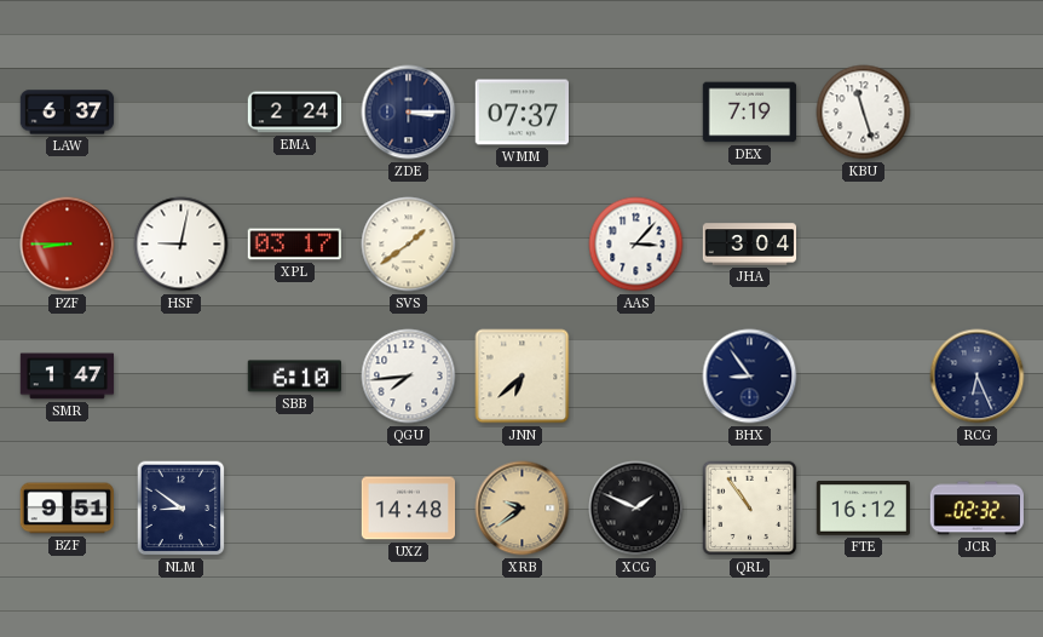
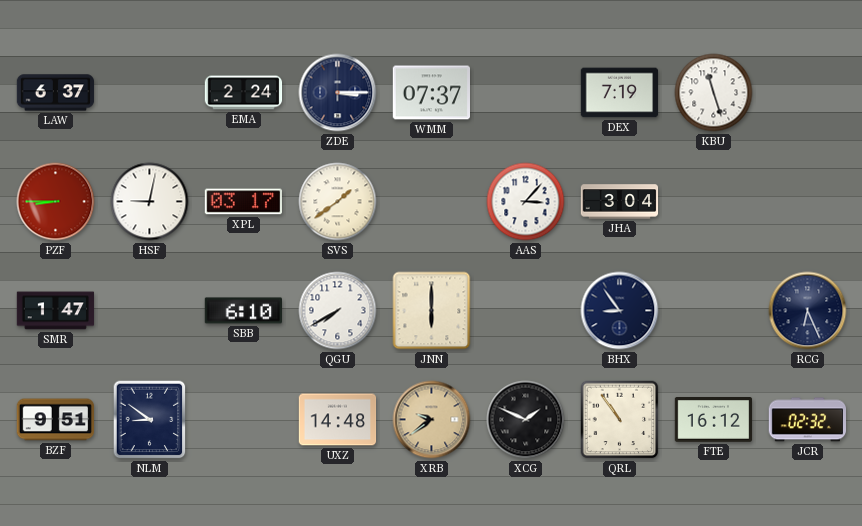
QGU: 7:44 -> 7:40
JNN: 6:38 -> 6:00
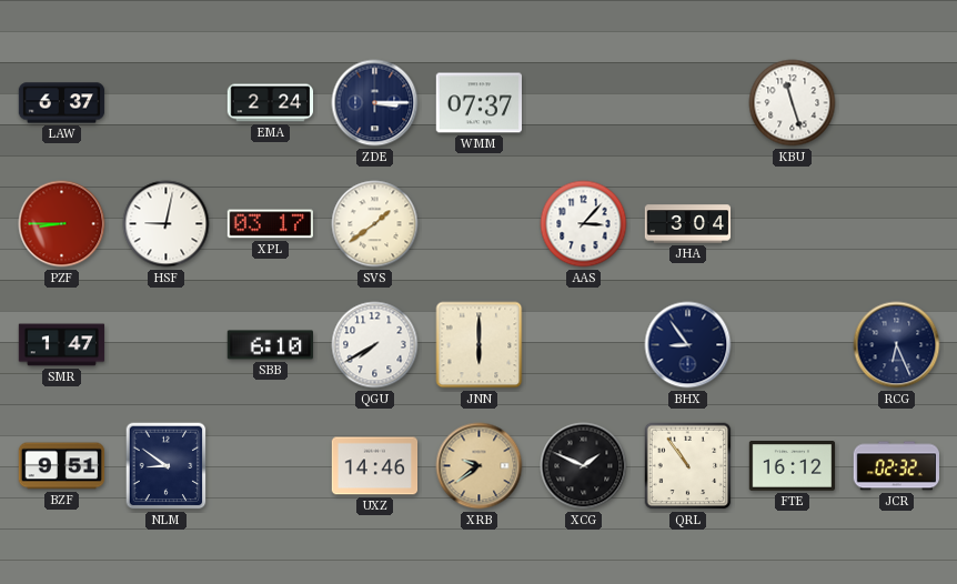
DEX: 7:19 -> none
UXZ: 14:48 -> 14:46
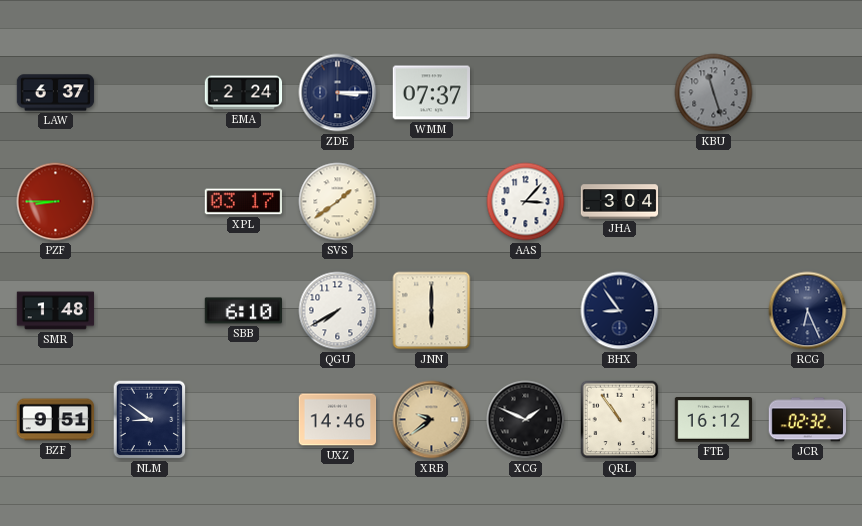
KBU dial: white -> grey
HSF: 9:02 -> none
SMR: 1:47 -> 1:48
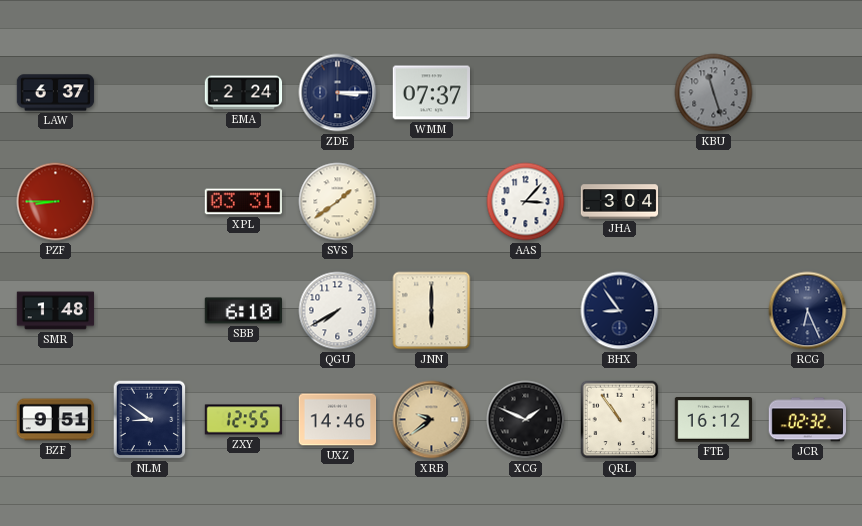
XPL: 03:17 -> 03:31
ZXY: none -> 12:55
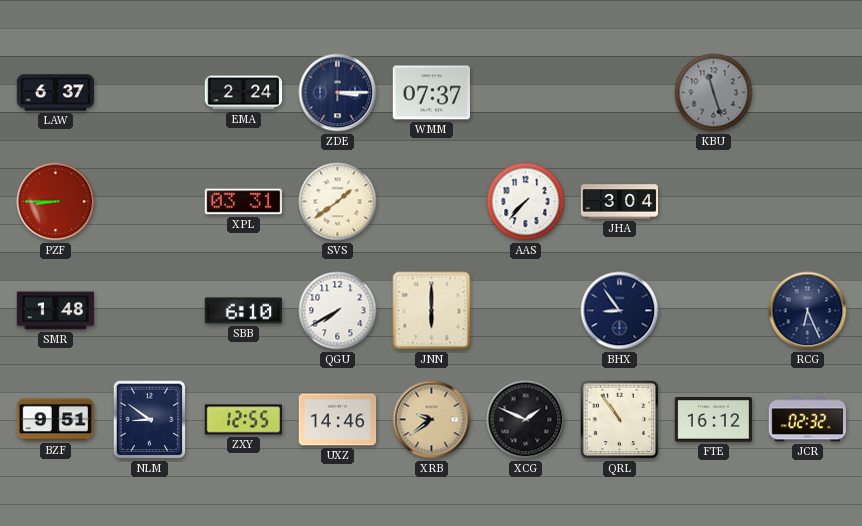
AAS: 3:07 -> 7:37
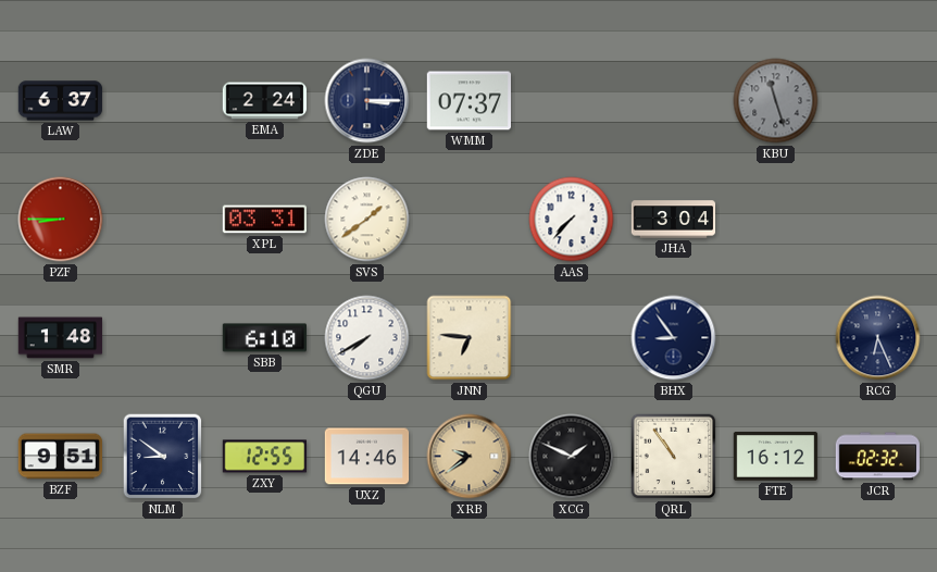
JNN: 6:00 -> 6:46
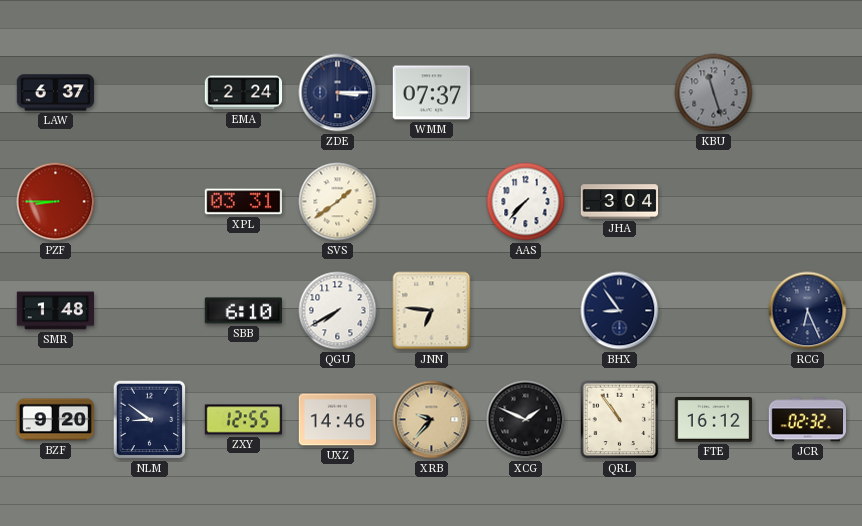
BZF: 9:51 -> 9:20
XRB: 9:39 -> 9:37
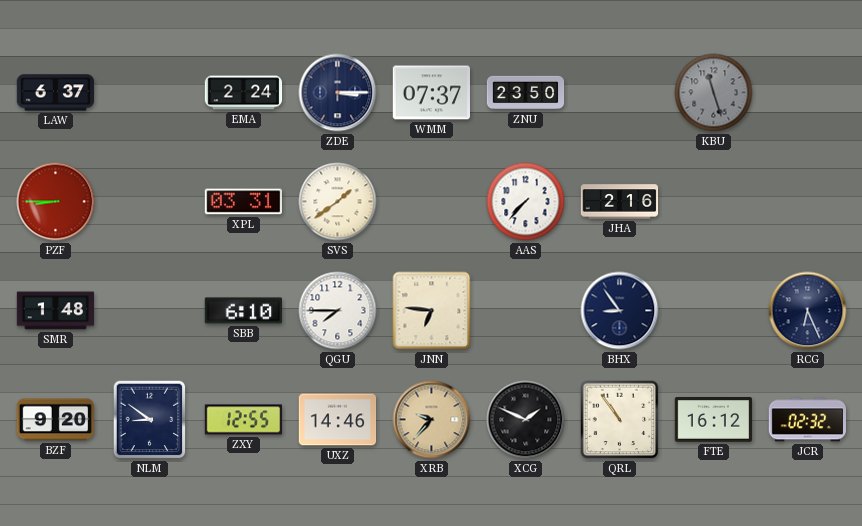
ZNU: none -> 23:50
JHA: 3:04 -> 2:16
QGU: 7:40 -> 7:45
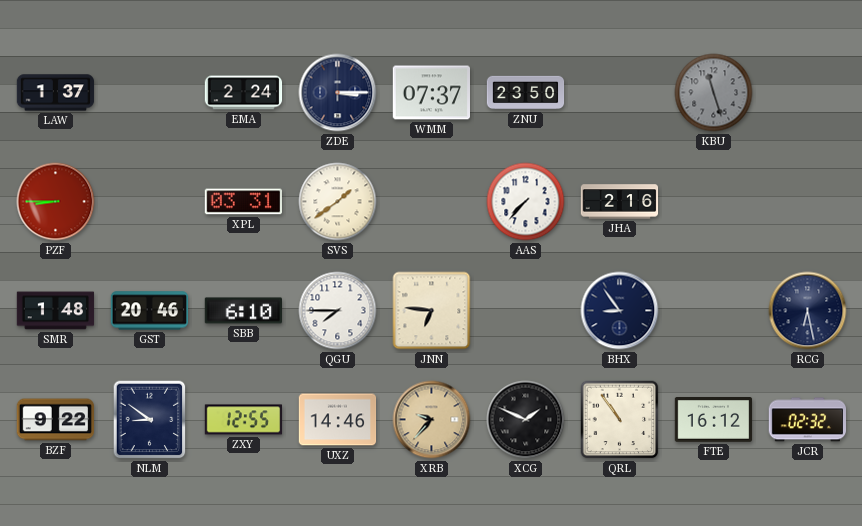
LAW: 6:37 -> 1:37
GST: none -> 20:46
RCG: 6:26 -> 6:28
BZF: 9:20 -> 9:22
